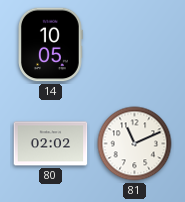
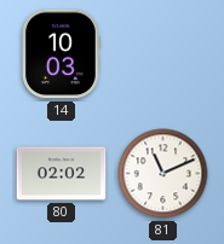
14: 10:05 -> 10:03
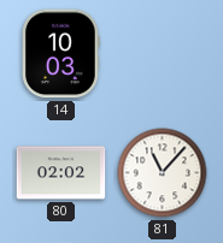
81: 11:11 -> 11:07
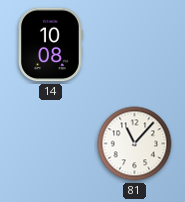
14: 10:03 -> 10:08
80: 02:02 -> none
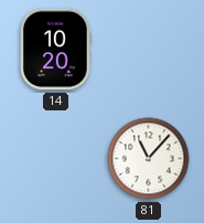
14: 10:08 -> 10:20
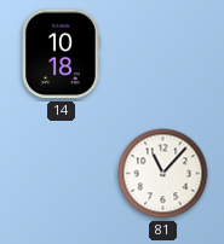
14: 10:20 -> 10:18
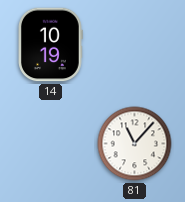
14: 10:18 -> 10:19
